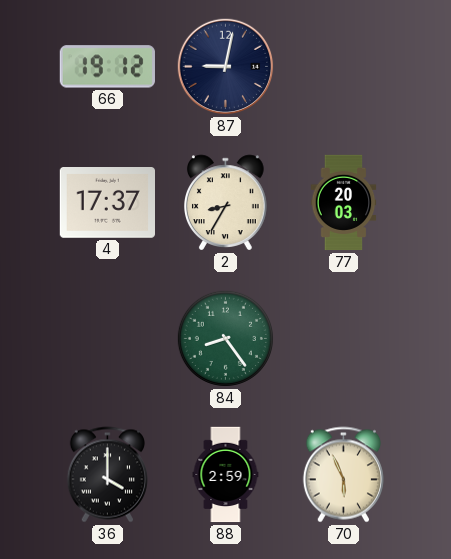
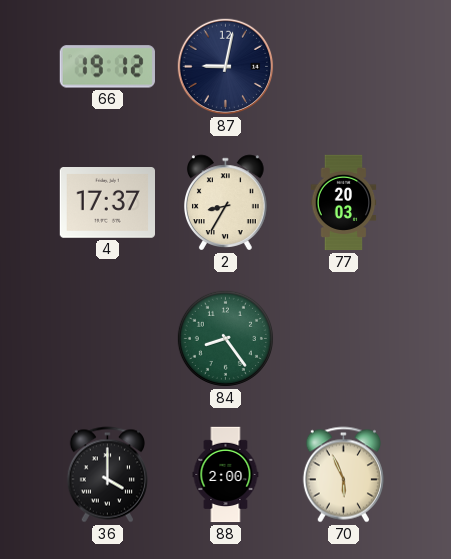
88: 2:59 -> 2:00
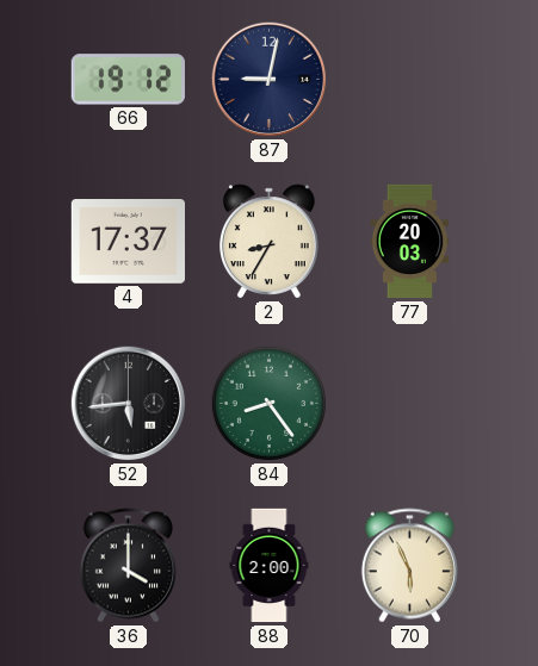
52: none -> 5:44
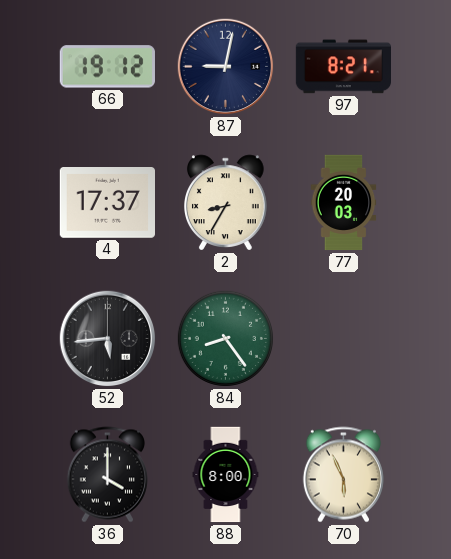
97: none -> 8:21
88: 2:00 -> 8:00
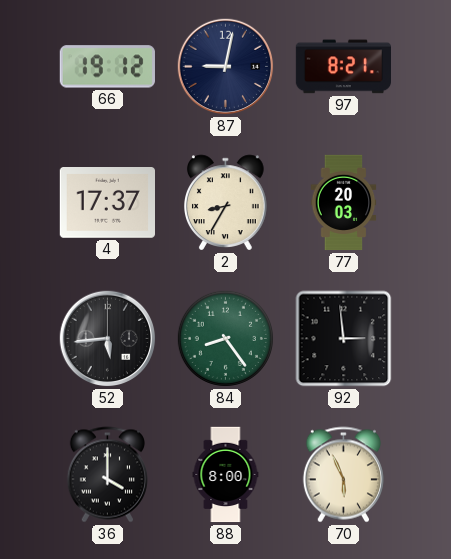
92: none -> 2:59
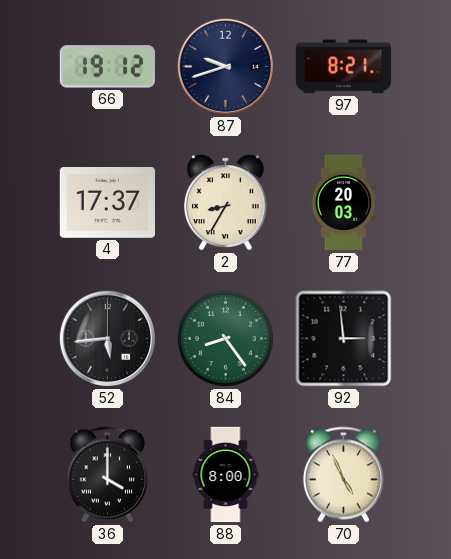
87: 9:02 -> 9:42
70: 5:56 -> 4:56
